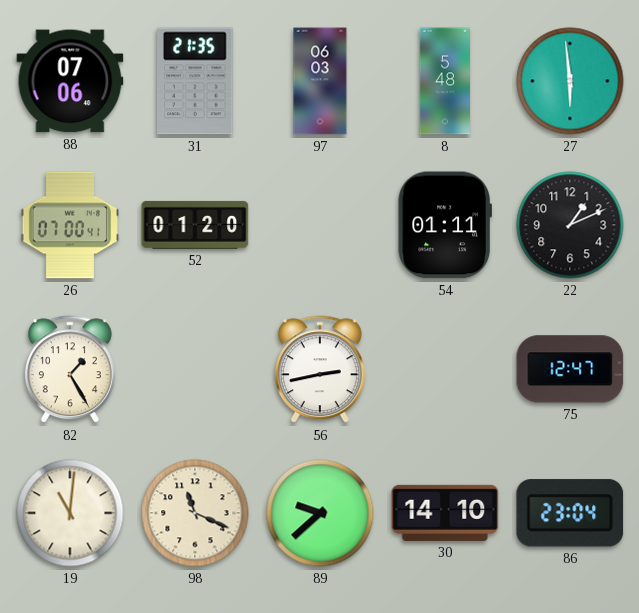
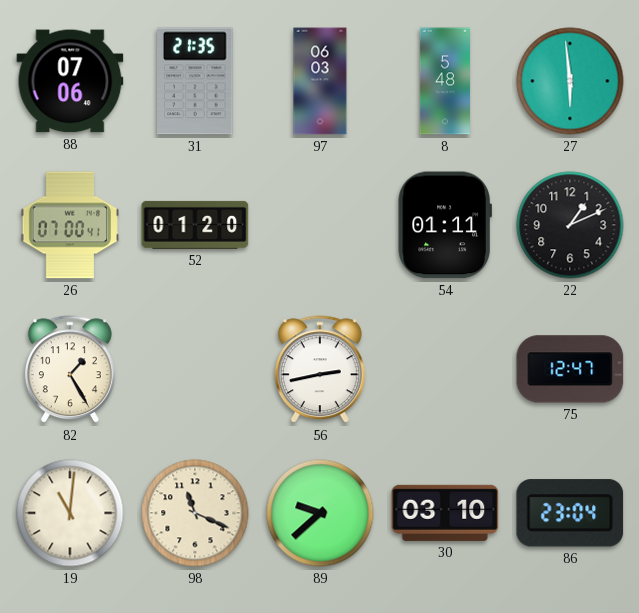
30: 14:10 -> 03:10
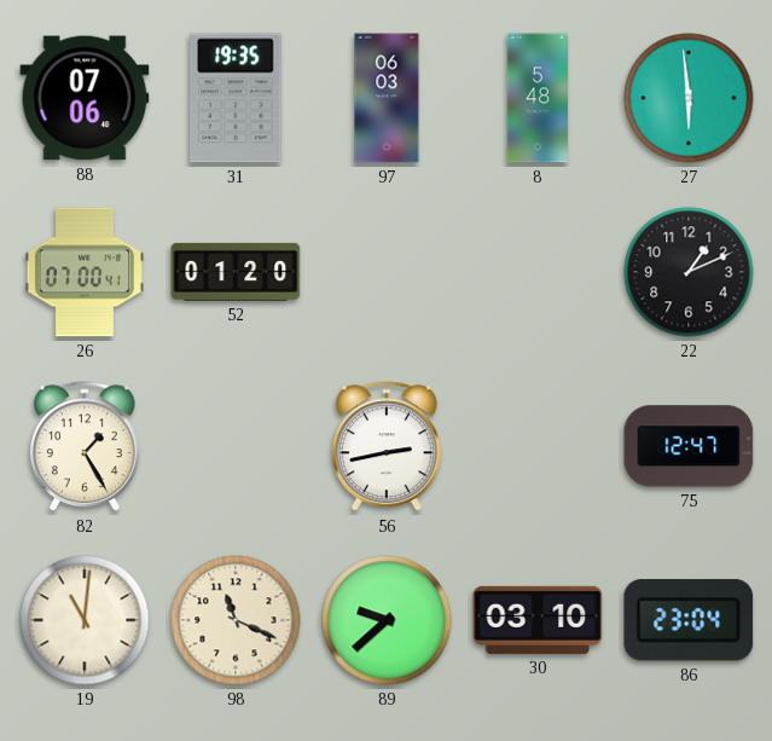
31: 21:35 -> 19:35
54: 01:11 -> none
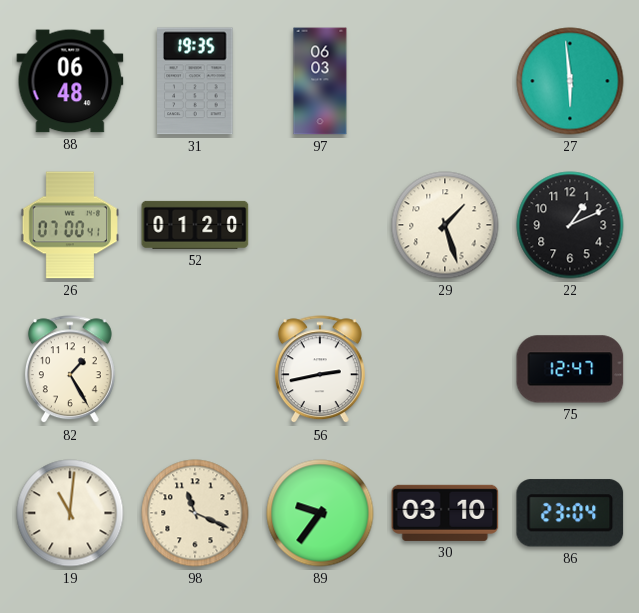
88: 07:06 -> 06:48
8: 5:48 -> none
29: none -> 1:27
89: 9:38 -> 9:36
